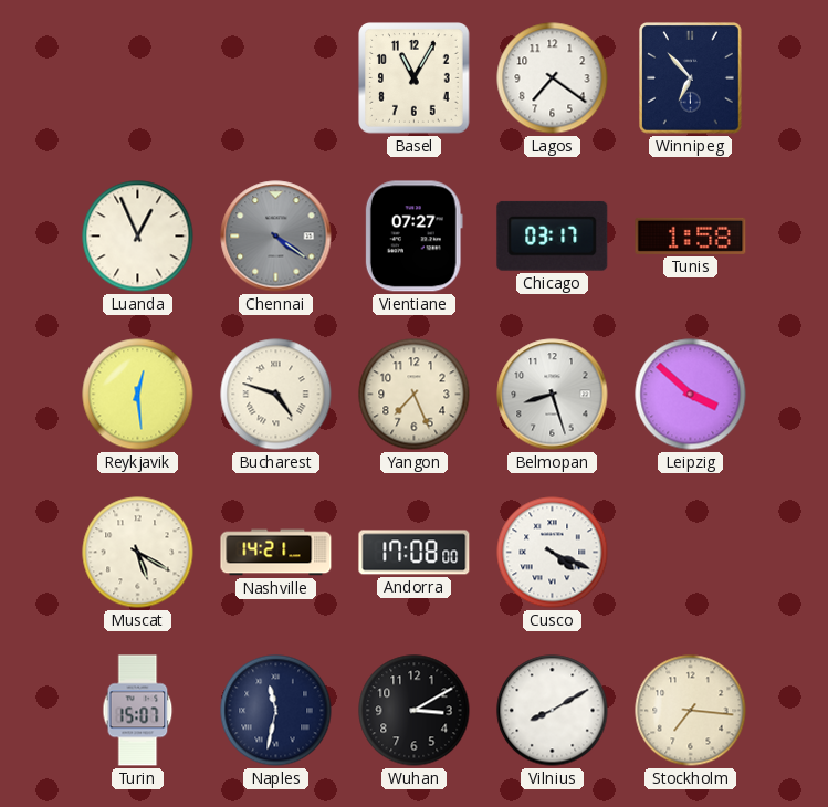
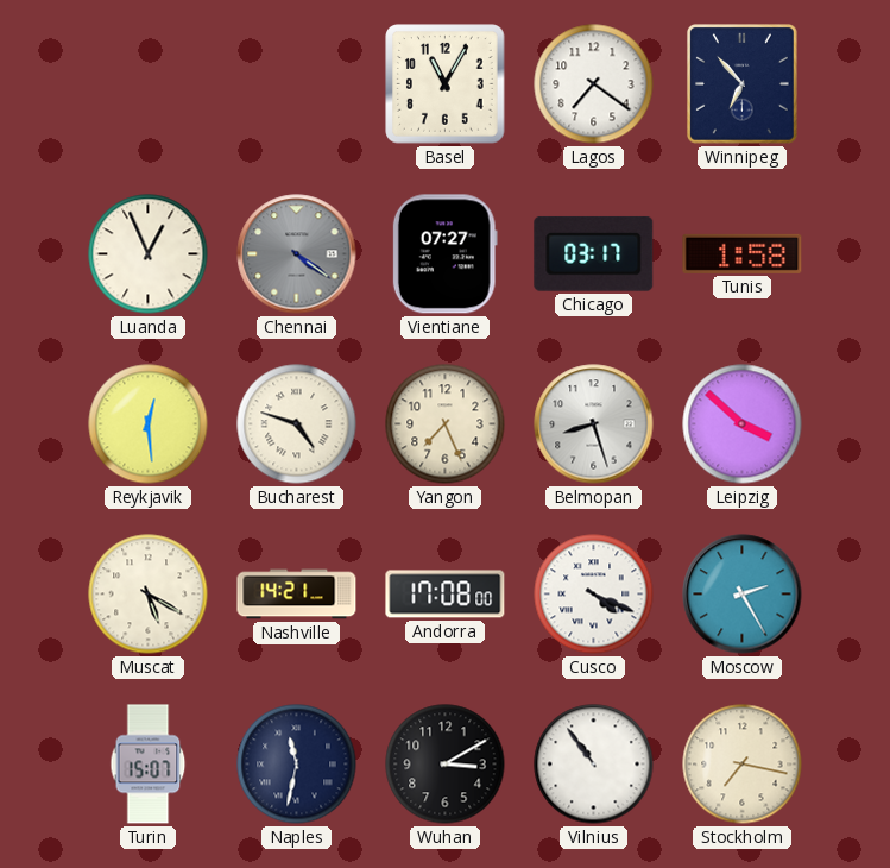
Moscow: none -> 2:25
Vilnius: 8:10 -> 10:54
Stockholm: 7:16 -> 7:17
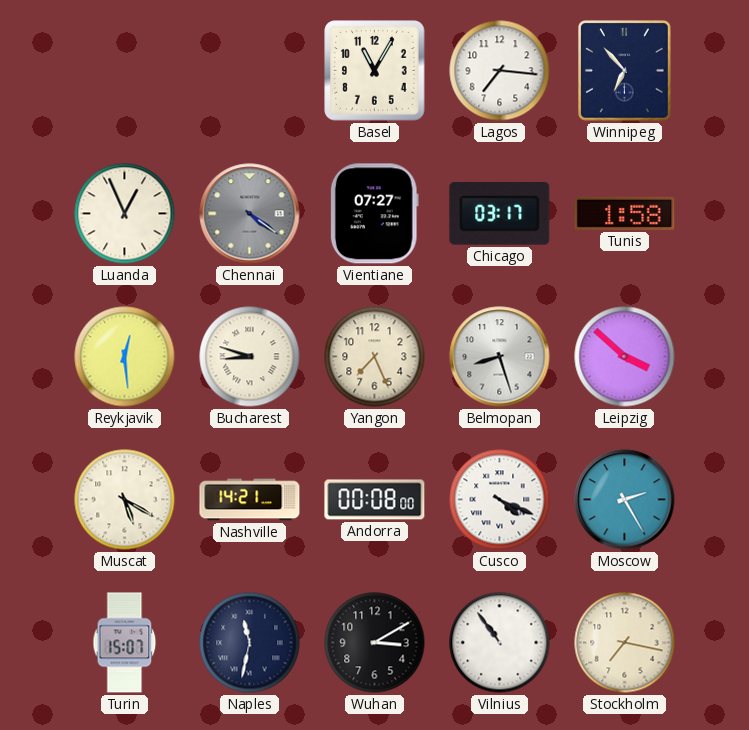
Lagos: 7:21 -> 7:16
Bucharest: 4:48 -> 8:48
Andorra: 17:08 -> 00:08
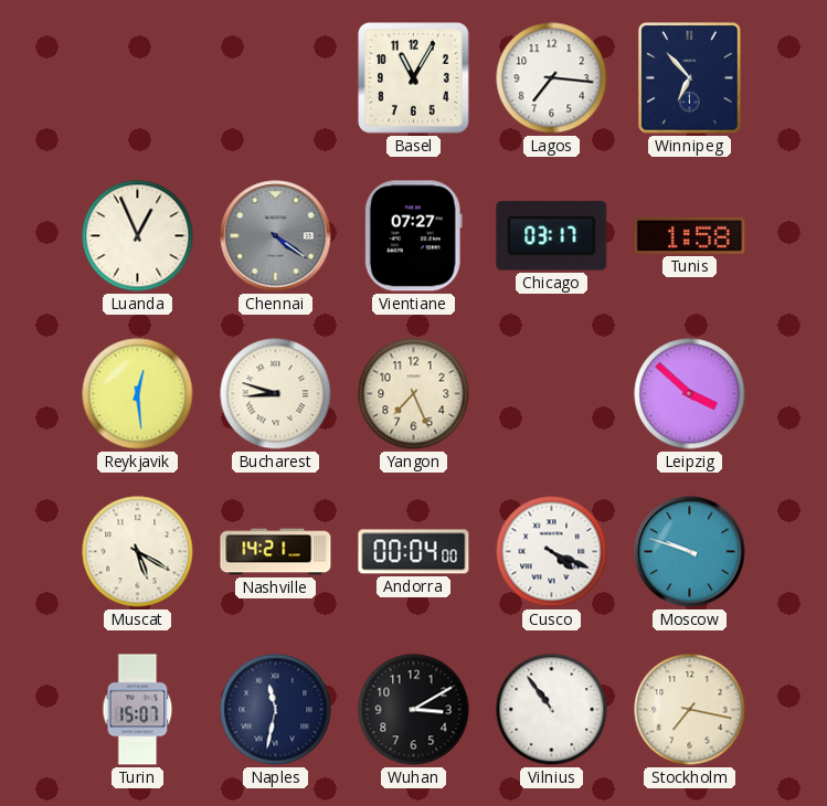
Belmopan: 8:27 -> none
Andorra: 00:08 -> 00:04
Moscow: 2:25 -> 9:48
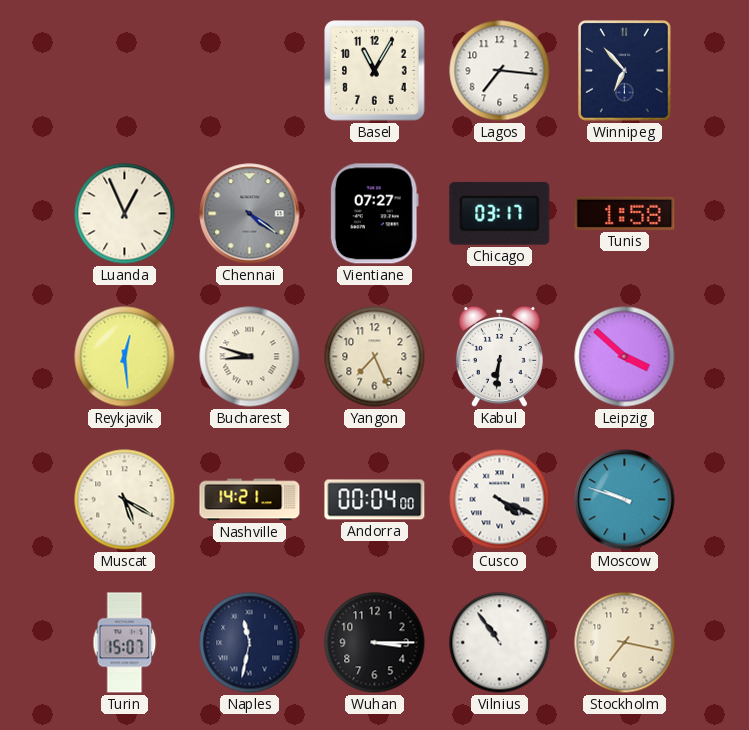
Kabul: none -> 6:31
Wuhan: 3:10 -> 3:15
